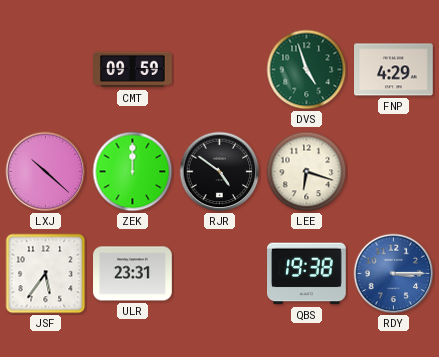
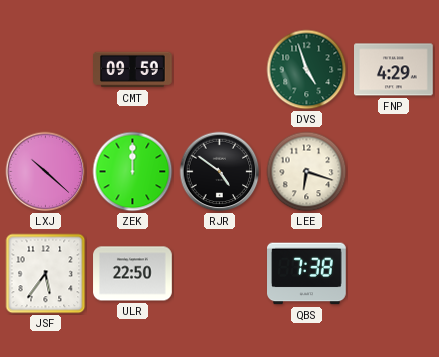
ULR: 23:31 -> 22:50
QBS: 19:38 -> 7:38
RDY: 3:15 -> none
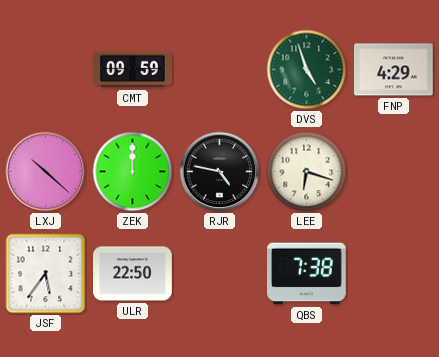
RJR: 4:51 -> 4:47
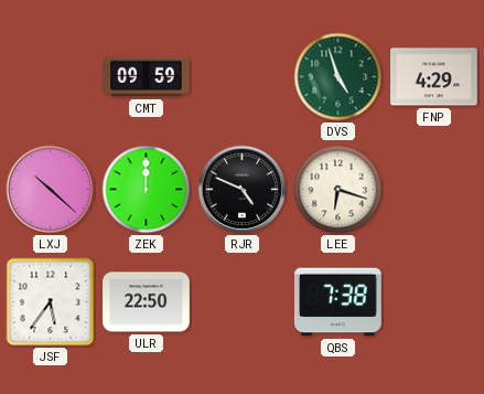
RJR: 4:47 -> 4:49
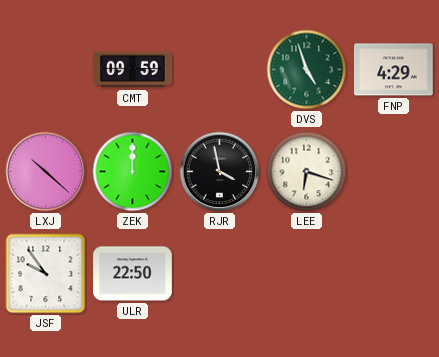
RJR: 4:49 -> 3:58
JSF: 5:36 -> 9:54
QBS: 7:38 -> none
